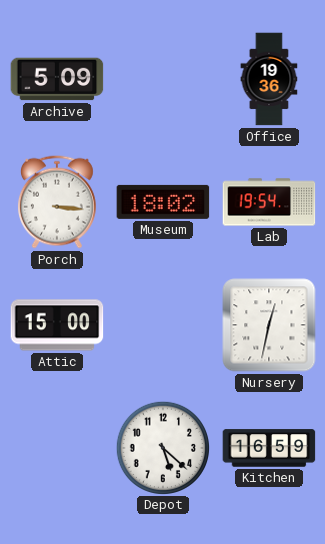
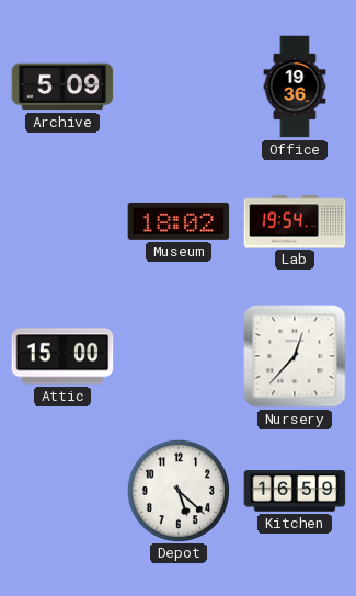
Porch: 3:16 -> none
Nursery: 12:32 -> 12:37
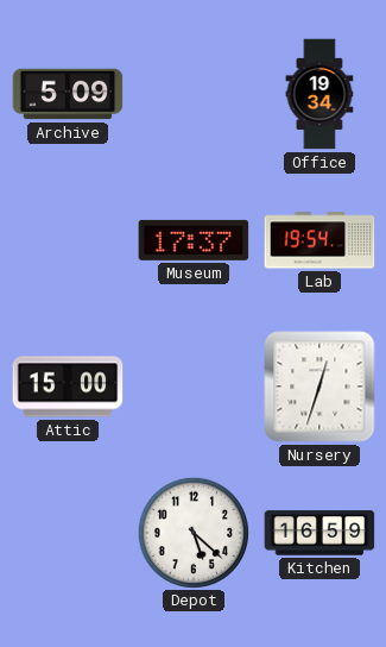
Office: 19:36 -> 19:34
Museum: 18:02 -> 17:37
Nursery: 12:37 -> 12:33
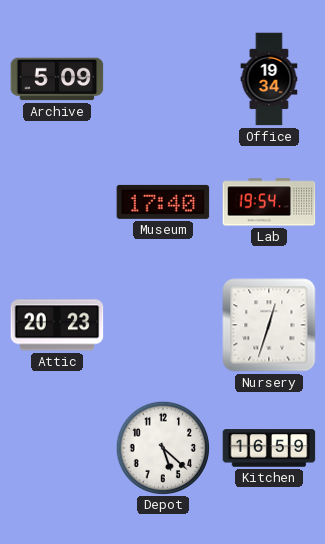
Museum: 17:37 -> 17:40
Attic: 15:00 -> 20:23
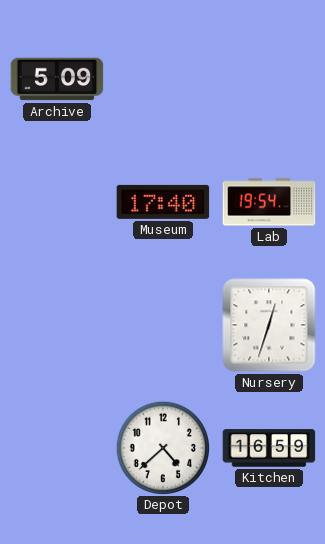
Office: 19:34 -> none
Attic: 20:23 -> none
Depot: 5:22 -> 4:38
